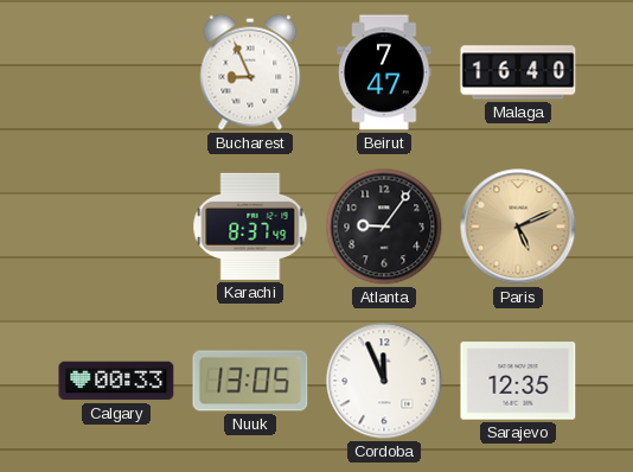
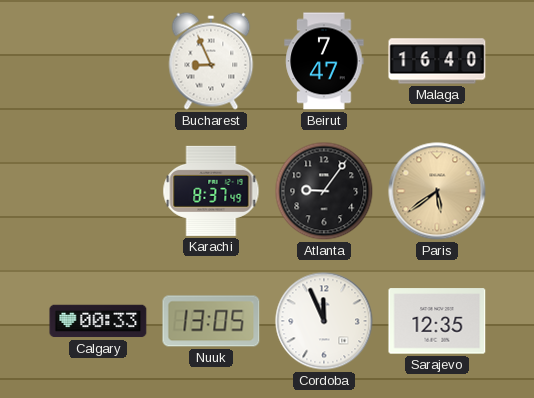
Paris: 5:11 -> 5:39
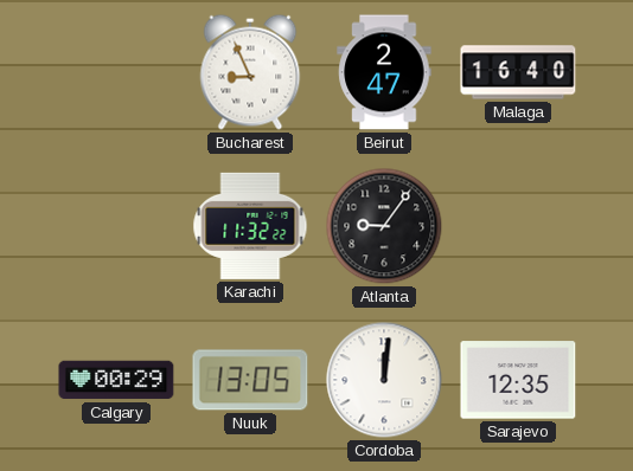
Beirut: 7:47 -> 2:47
Karachi: 8:37 -> 11:32
Paris: 5:39 -> none
Calgary: 00:33 -> 00:29
Cordoba: 11:56 -> 12:01
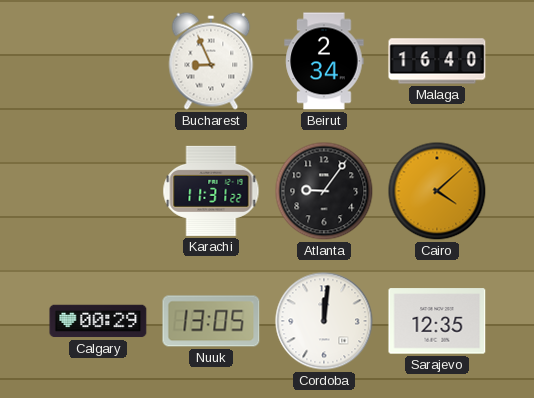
Beirut: 2:47 -> 2:34
Karachi: 11:32 -> 11:31
Cairo: none -> 4:08
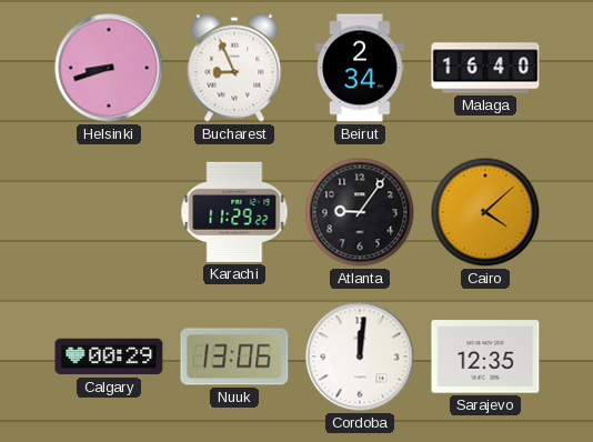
Helsinki: none -> 8:42
Karachi: 11:31 -> 11:29
Nuuk: 13:05 -> 13:06
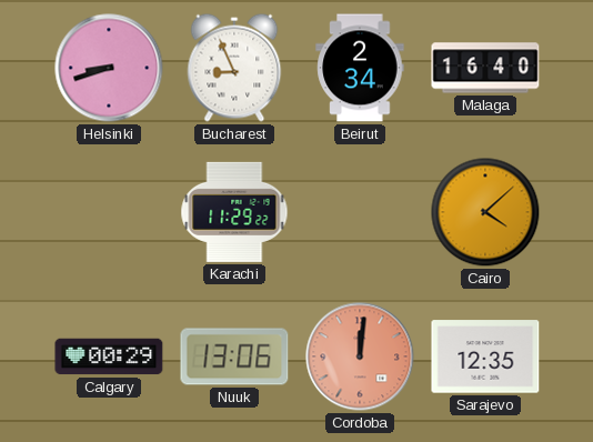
Atlanta: 9:06 -> none
Cordoba dial: white -> salmon
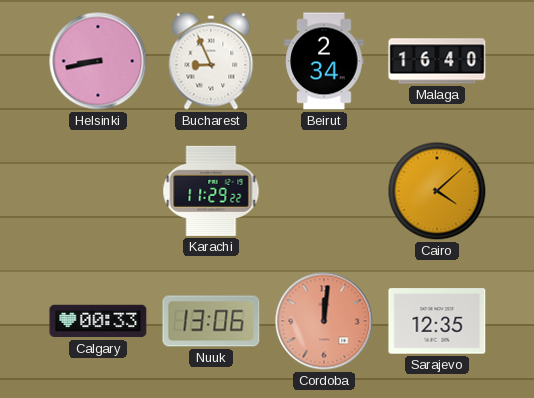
Helsinki: 8:42 -> 8:43
Calgary: 00:29 -> 00:33
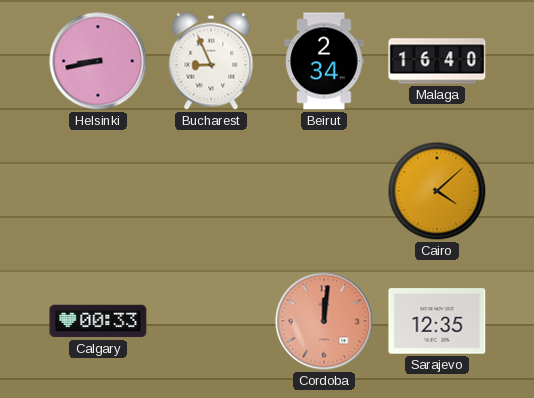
Karachi: 11:29 -> none
Nuuk: 13:06 -> none
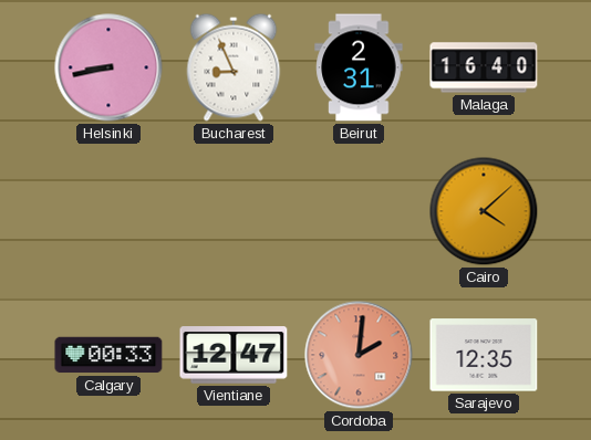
Beirut: 2:34 -> 2:31
Vientiane: none -> 12:47
Cordoba: 12:01 -> 2:01
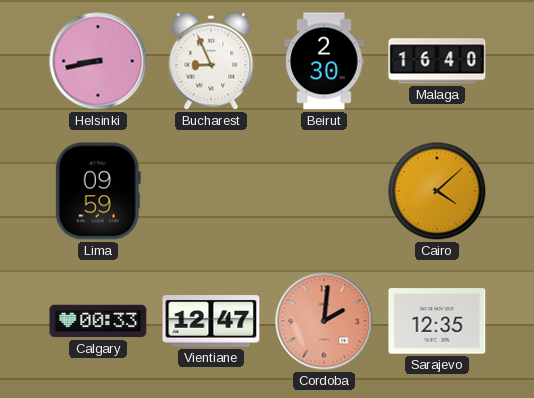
Beirut: 2:31 -> 2:30
Lima: none -> 09:59
